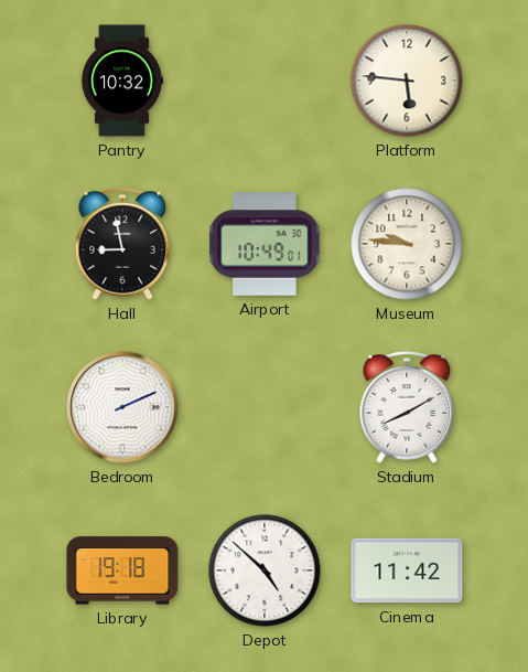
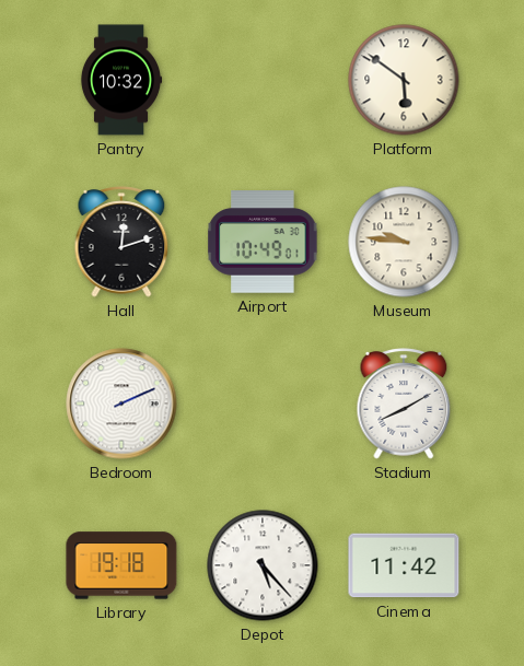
Platform: 5:46 -> 5:51
Hall: 8:58 -> 12:12
Depot: 4:52 -> 5:23
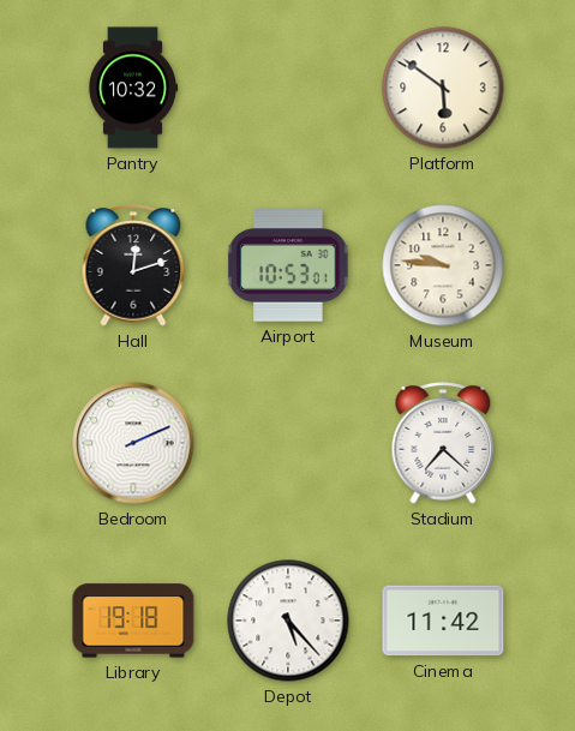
Airport: 10:49 -> 10:53
Stadium: 8:10 -> 7:22
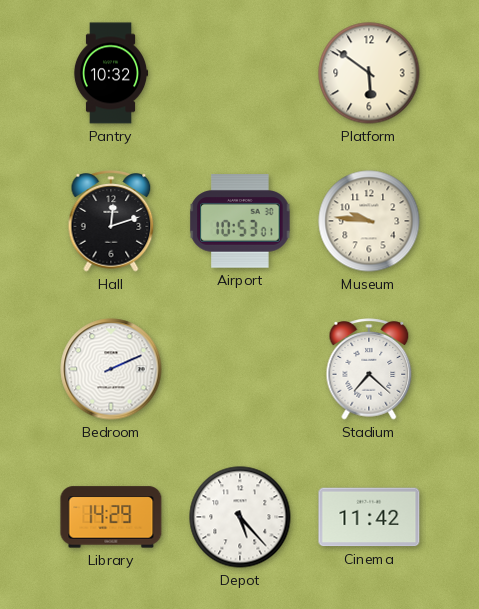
Library: 19:18 -> 14:29
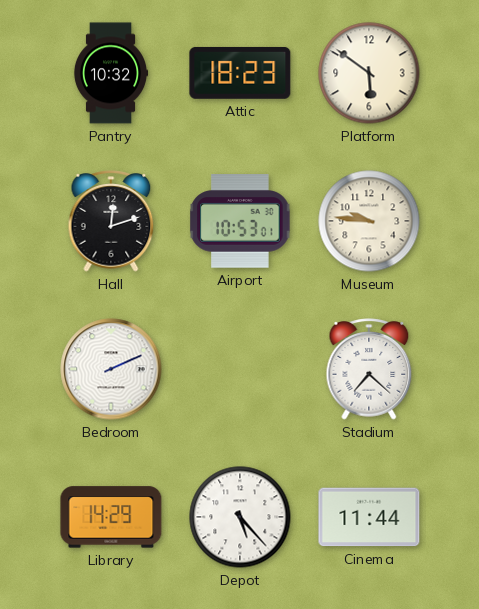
Attic: none -> 18:23
Cinema: 11:42 -> 11:44
